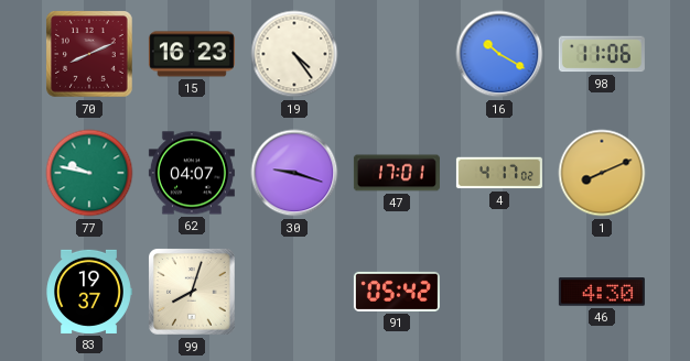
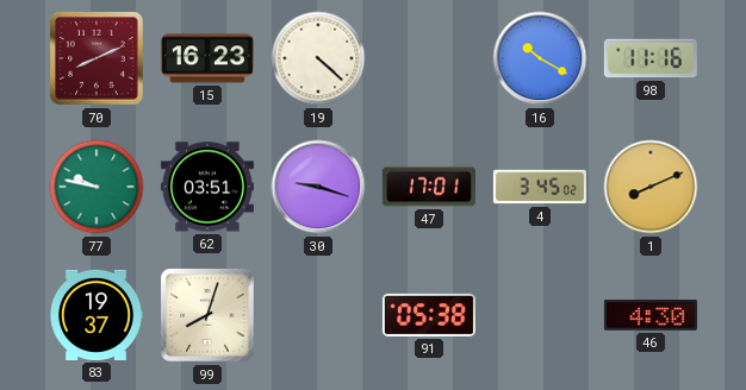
19: 4:24 -> 4:22
98: 11:06 -> 11:16
62: 04:07 -> 03:51
4: 4:17 -> 3:45
91: 05:42 -> 05:38
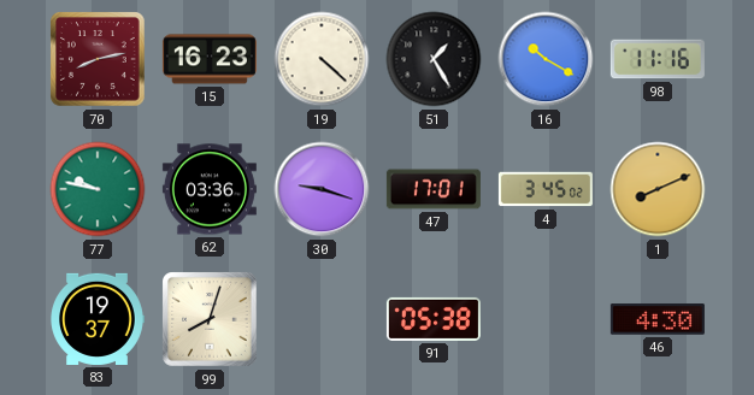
70: 8:11 -> 8:13
51: none -> 1:25
62: 03:51 -> 03:36
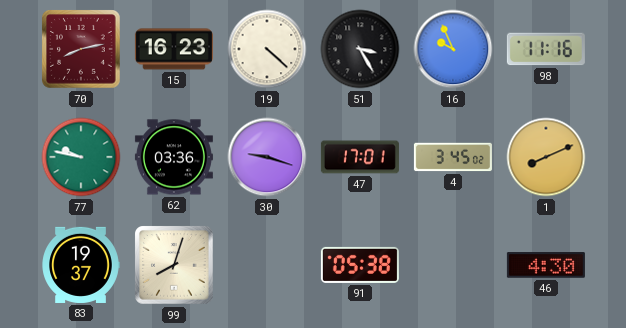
51: 1:25 -> 3:25
16: 10:20 -> 9:56
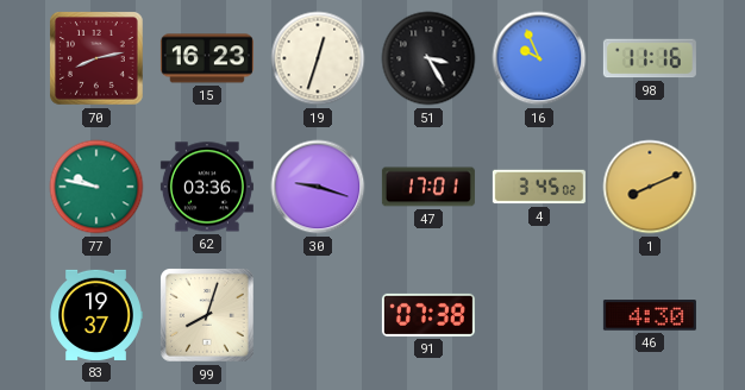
19: 4:22 -> 12:33
91: 05:38 -> 07:38
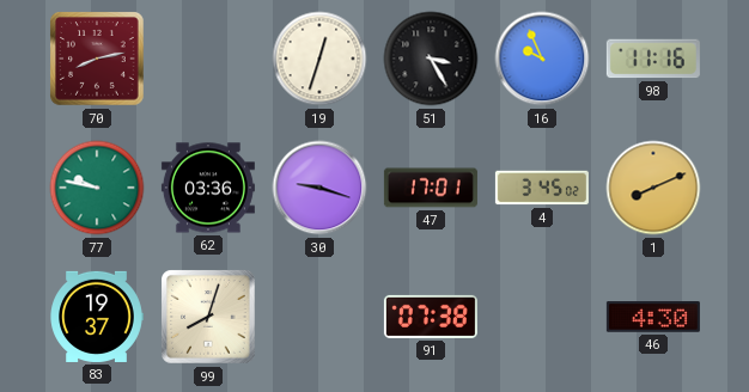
15: 16:23 -> none
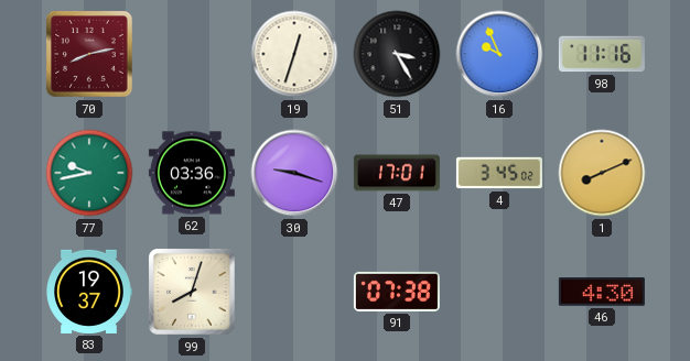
77: 9:47 -> 9:43
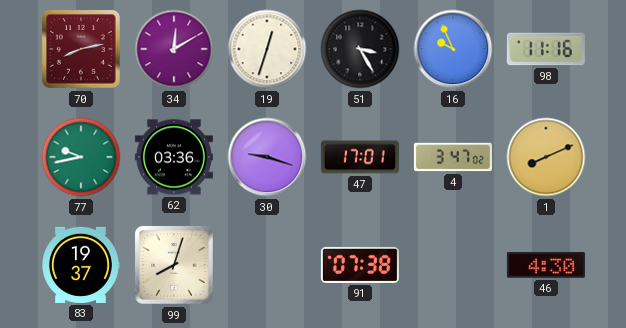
34: none -> 12:10
4: 3:45 -> 3:47
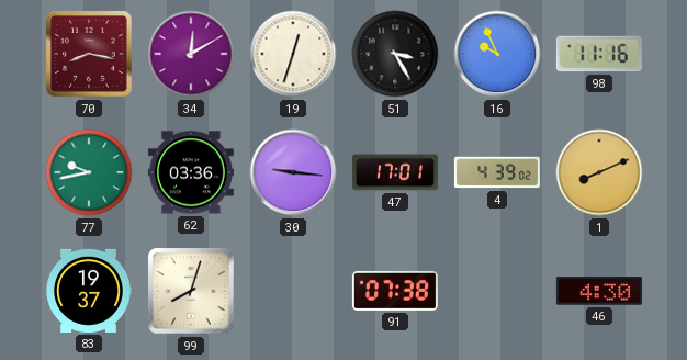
70: 8:13 -> 8:17
30: 9:18 -> 9:16
4: 3:47 -> 4:39
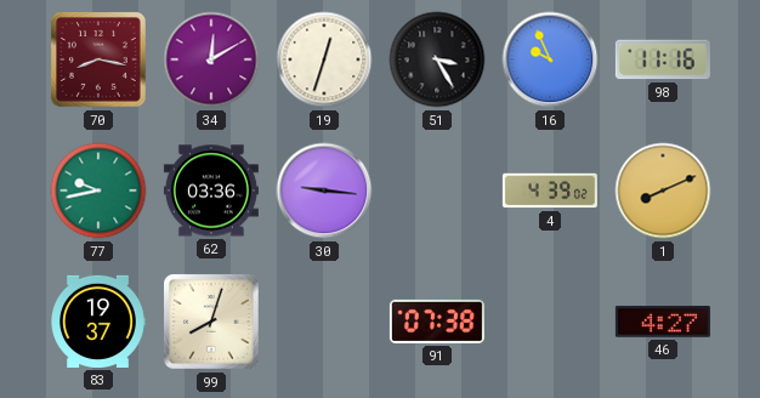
47: 17:01 -> none
46: 4:30 -> 4:27
